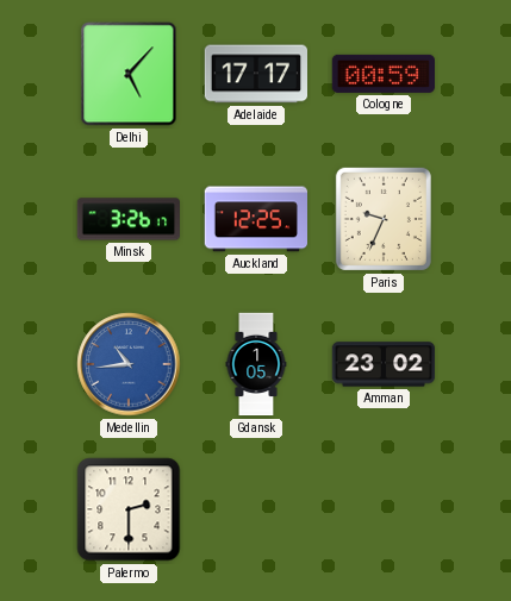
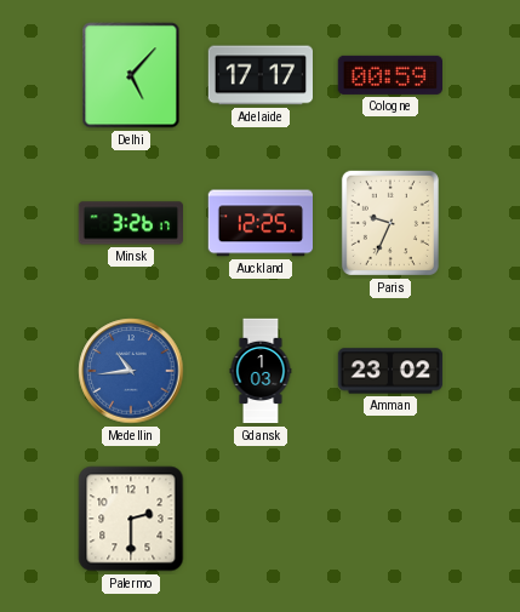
Gdansk: 1:05 -> 1:03
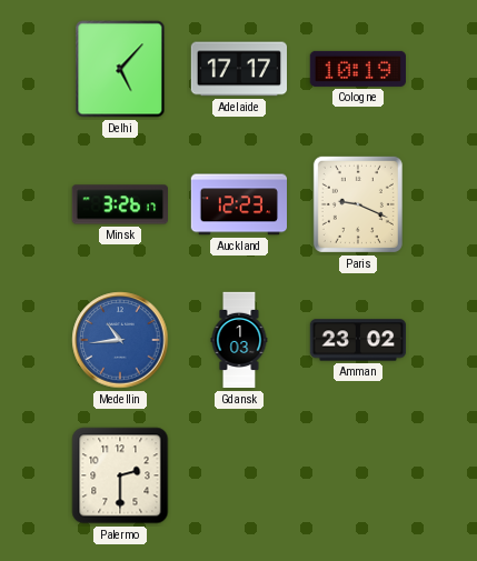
Cologne: 00:59 -> 10:19
Auckland: 12:25 -> 12:23
Paris: 9:34 -> 9:19
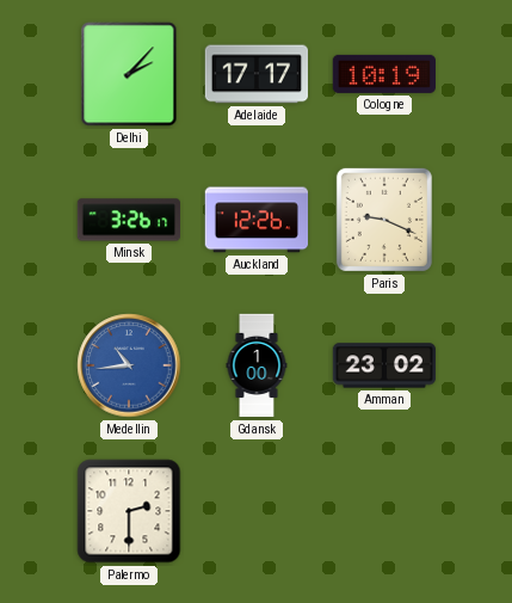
Delhi: 5:07 -> 2:07
Auckland: 12:23 -> 12:26
Gdansk: 1:03 -> 1:00
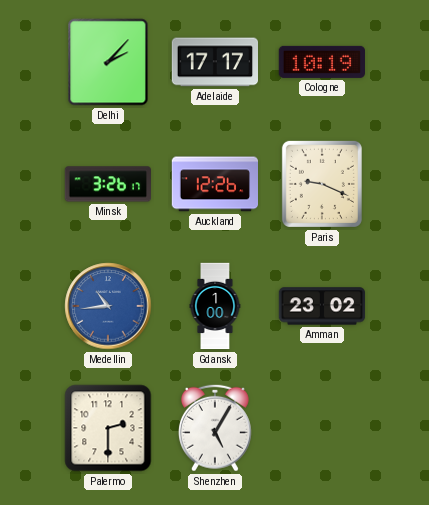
Shenzhen: none -> 5:05
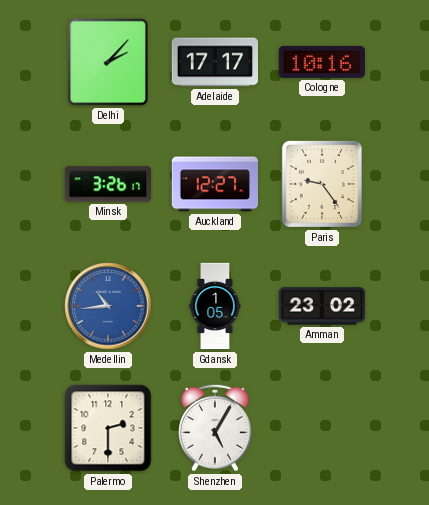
Cologne: 10:19 -> 10:16
Auckland: 12:26 -> 12:27
Paris: 9:19 -> 9:24
Gdansk: 1:00 -> 1:05
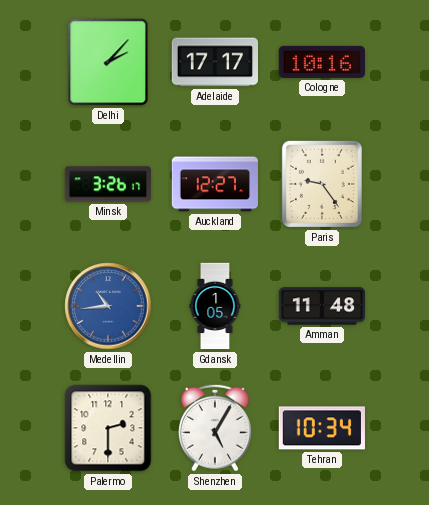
Amman: 23:02 -> 11:48
Tehran: none -> 10:34
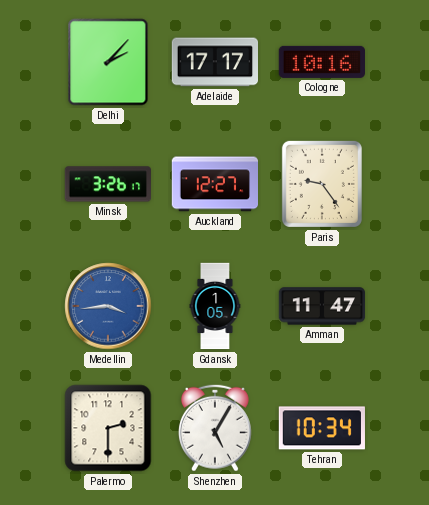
Medellin: 10:44 -> 3:44
Amman: 11:48 -> 11:47
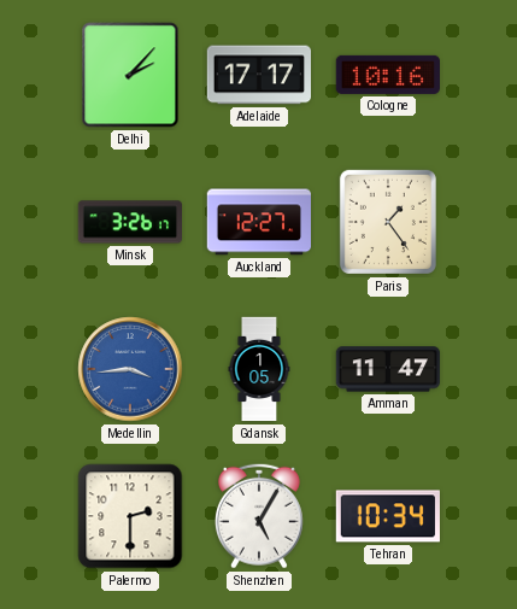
Paris: 9:24 -> 1:24
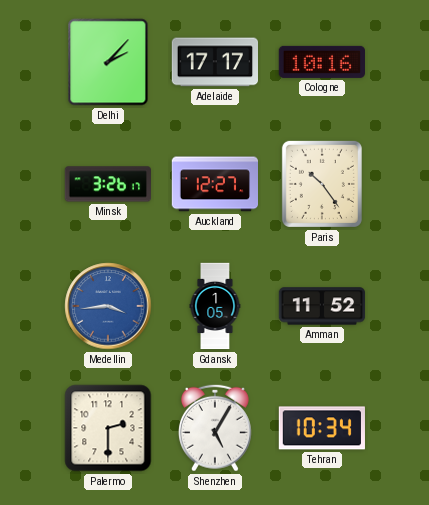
Paris: 1:24 -> 10:24
Amman: 11:47 -> 11:52
